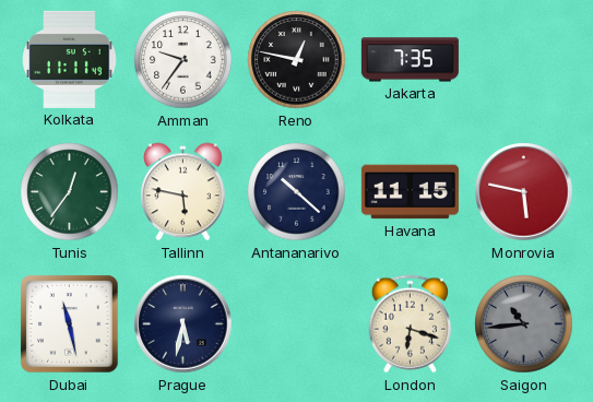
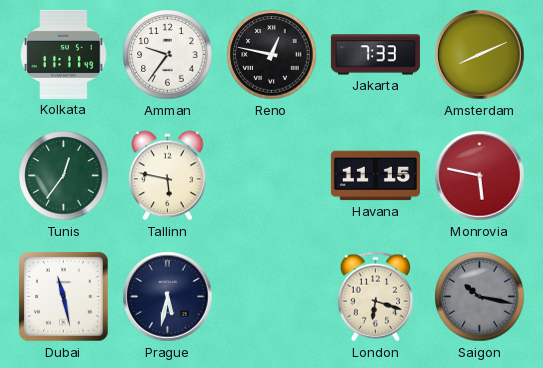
Jakarta: 7:35 -> 7:33
Amsterdam: none -> 8:11
Antananarivo: 10:22 -> none
Saigon: 10:44 -> 10:17
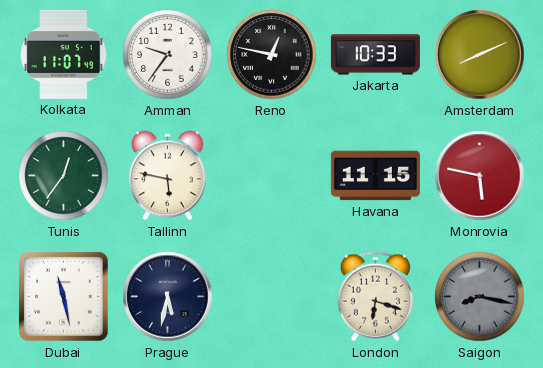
Kolkata: 11:11 -> 11:07
Jakarta: 7:33 -> 10:33
Saigon: 10:17 -> 8:17
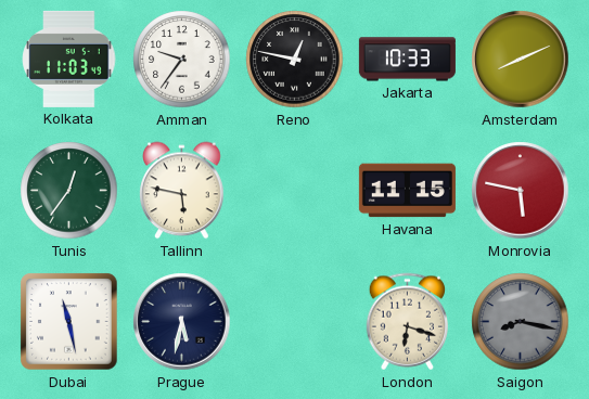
Kolkata: 11:07 -> 11:03
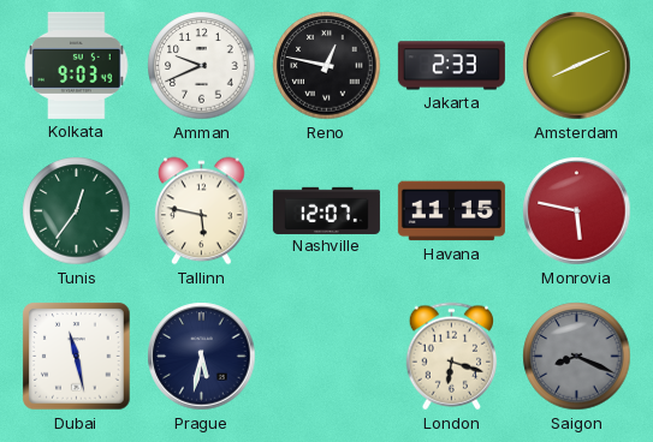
Kolkata: 11:03 -> 9:03
Amman: 9:36 -> 9:41
Jakarta: 10:33 -> 2:33
Nashville: none -> 12:07
Saigon: 8:17 -> 8:19
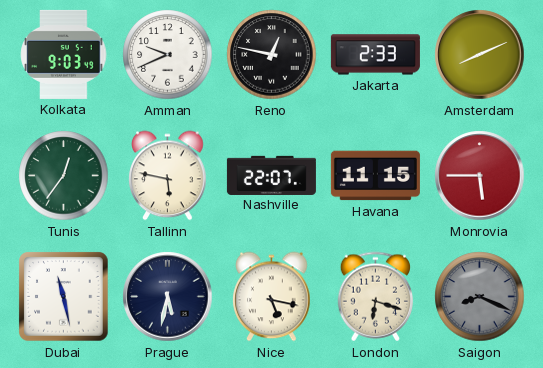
Nashville: 12:07 -> 22:07
Monrovia: 5:47 -> 5:45
Nice: none -> 5:17
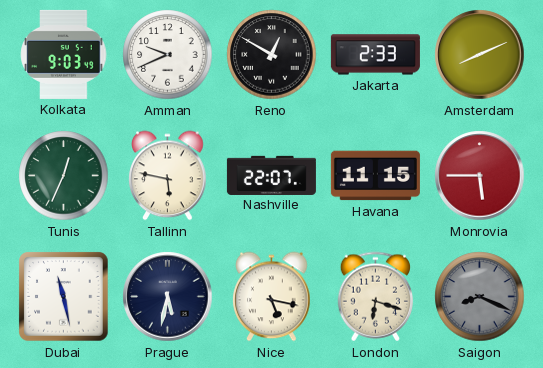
Reno: 12:47 -> 12:50
Tunis: 12:36 -> 12:34
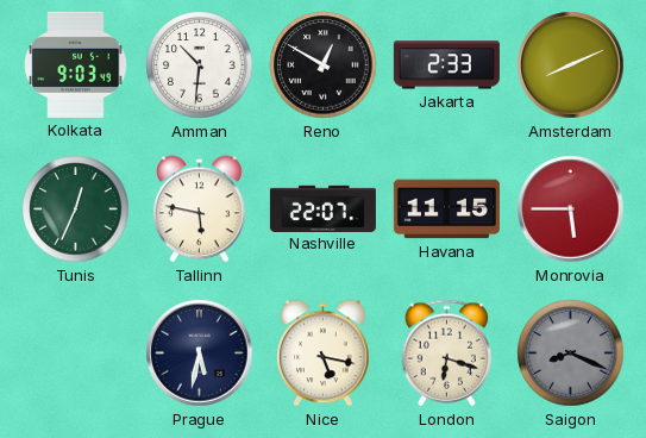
Amman: 9:41 -> 10:31
Dubai: 11:28 -> none
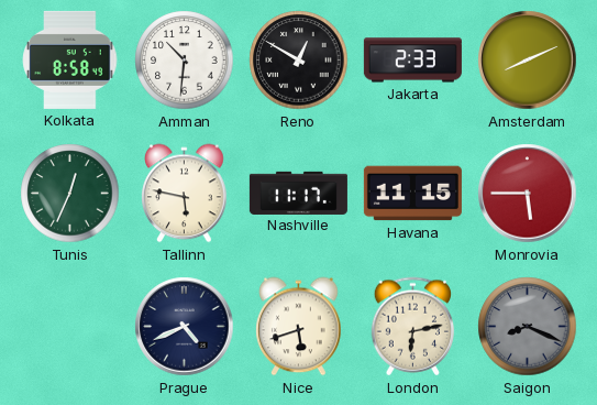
Kolkata: 9:03 -> 8:58
Nashville: 22:07 -> 11:17
Prague: 5:32 -> 4:41
Nice: 5:17 -> 5:42
London: 6:18 -> 6:13
